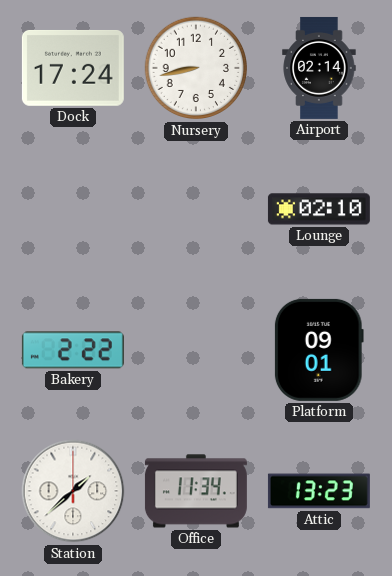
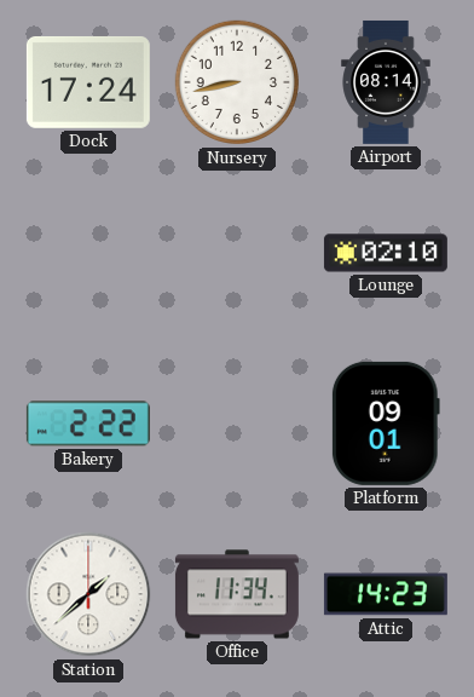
Airport: 02:14 -> 08:14
Attic: 13:23 -> 14:23
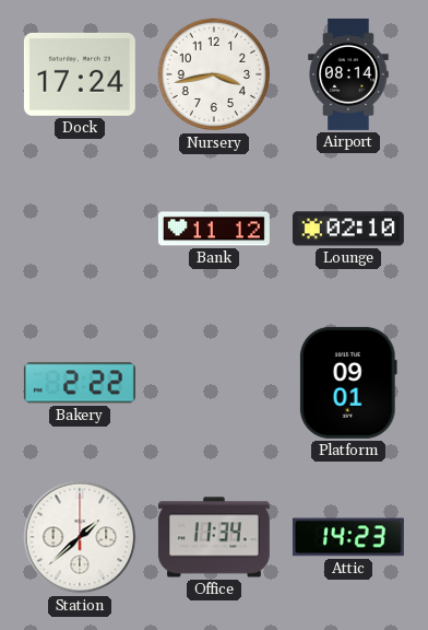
Nursery: 8:43 -> 3:43
Bank: none -> 11:12
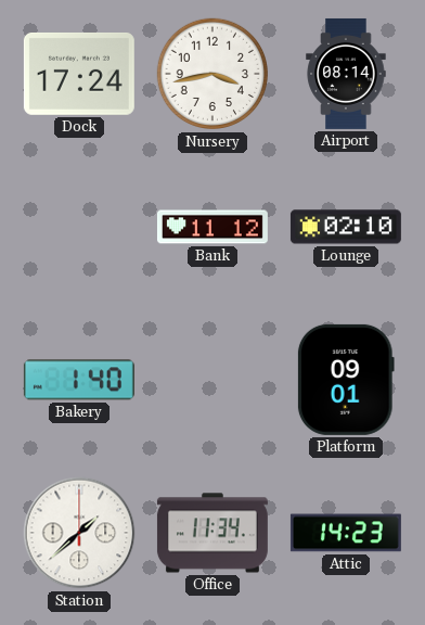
Bakery: 2:22 -> 1:40
